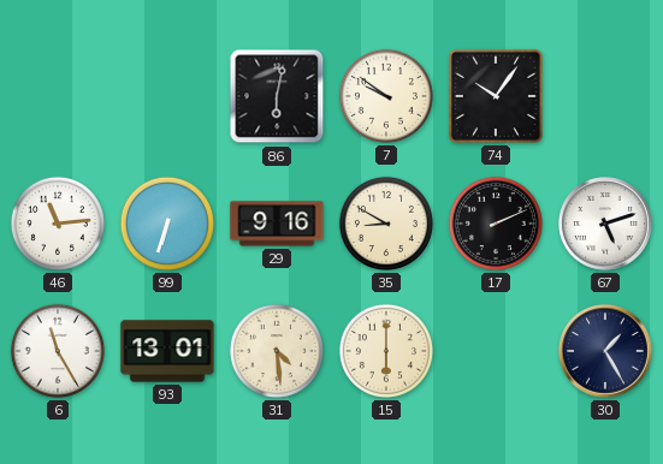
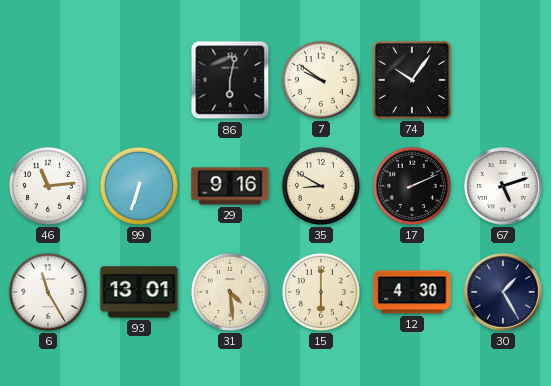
12: none -> 4:30
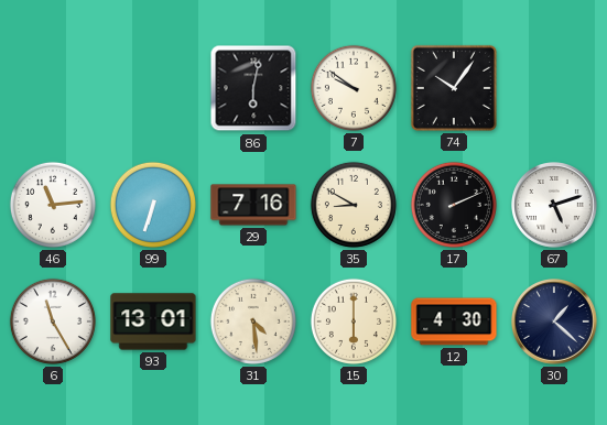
29: 9:16 -> 7:16
30: 1:25 -> 1:22
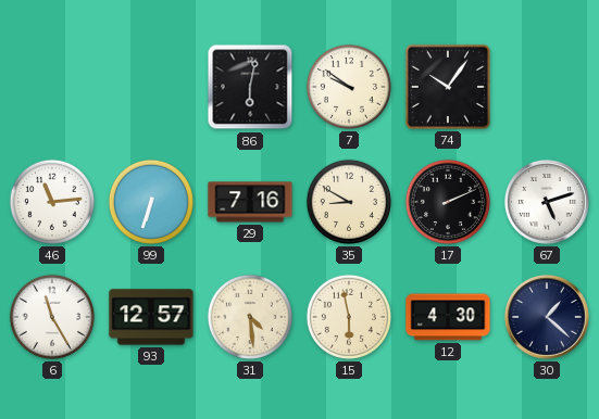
93: 13:01 -> 12:57
15: 6:00 -> 5:58
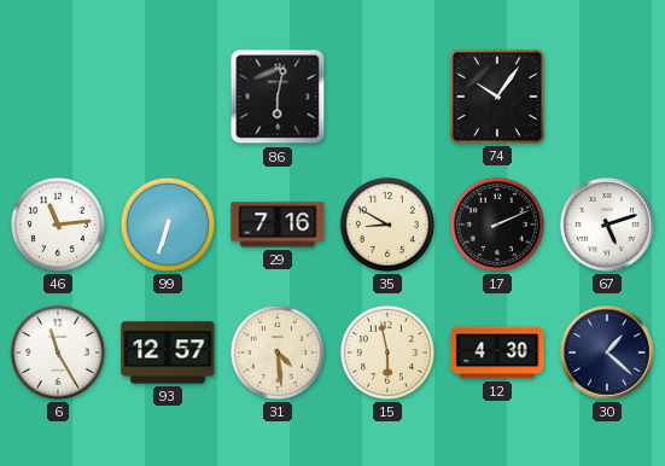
7: 9:51 -> none
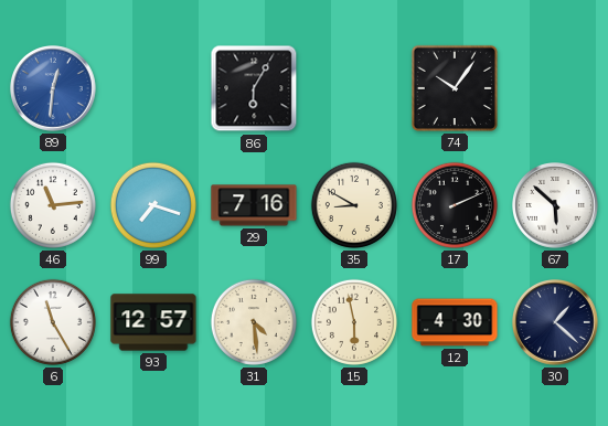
89: none -> 12:31
86: 6:02 -> 6:05
99: 6:33 -> 7:18
67: 5:12 -> 5:52
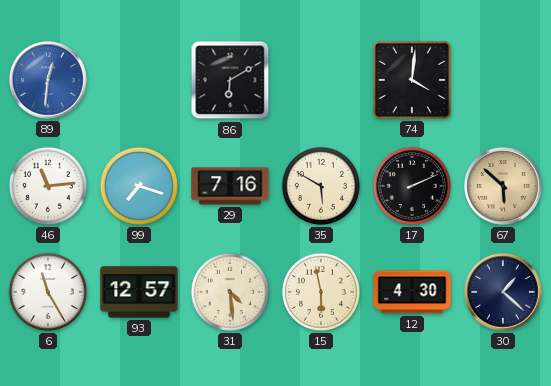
86: 6:05 -> 6:10
74: 10:06 -> 4:01
35: 8:50 -> 5:50
67 dial: white -> champagne
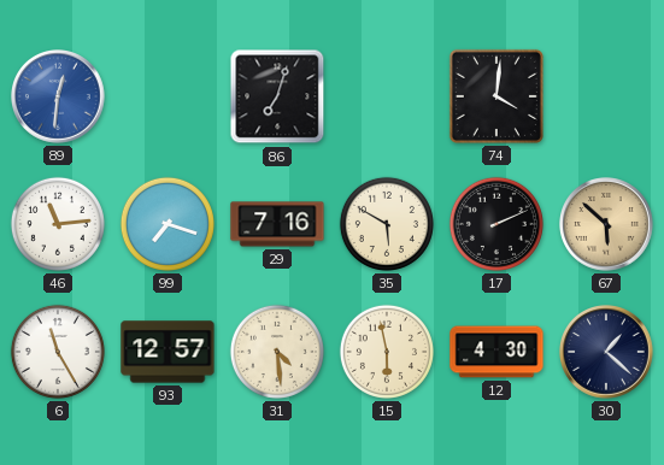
86: 6:10 -> 7:03
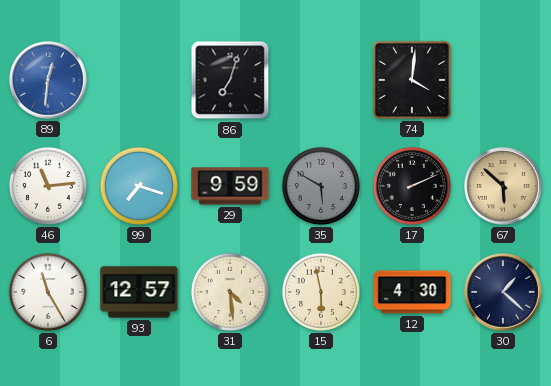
29: 7:16 -> 9:59
35 dial: cream -> grey
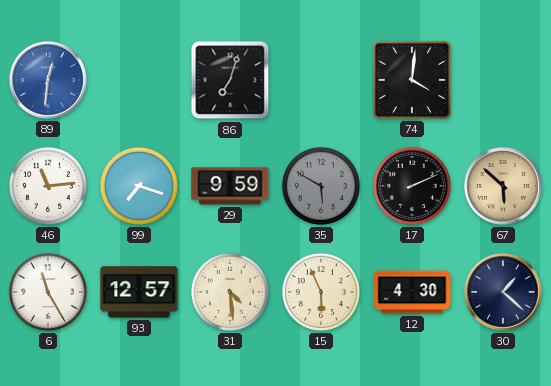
15: 5:58 -> 5:56
